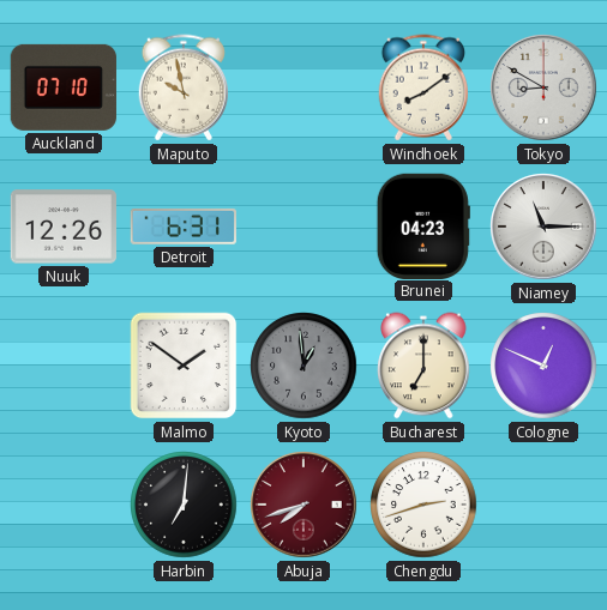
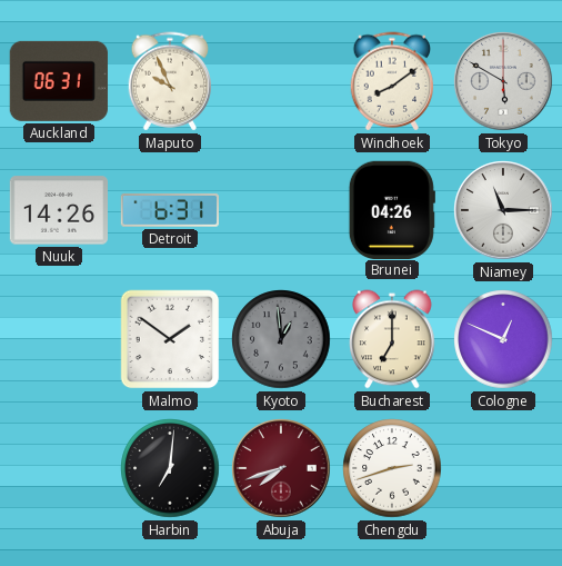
Auckland: 07:10 -> 06:31
Maputo: 9:58 -> 9:56
Tokyo: 8:50 -> 5:50
Nuuk: 12:26 -> 14:26
Brunei: 04:23 -> 04:26
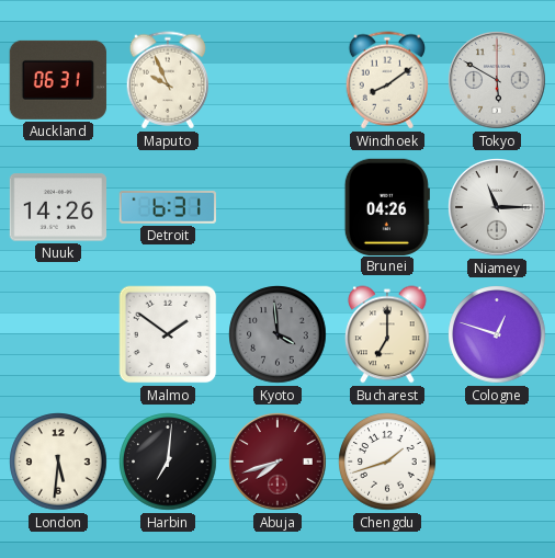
Kyoto: 12:59 -> 3:59
Cologne: 12:49 -> 12:48
London: none -> 5:31
Chengdu: 2:42 -> 1:42
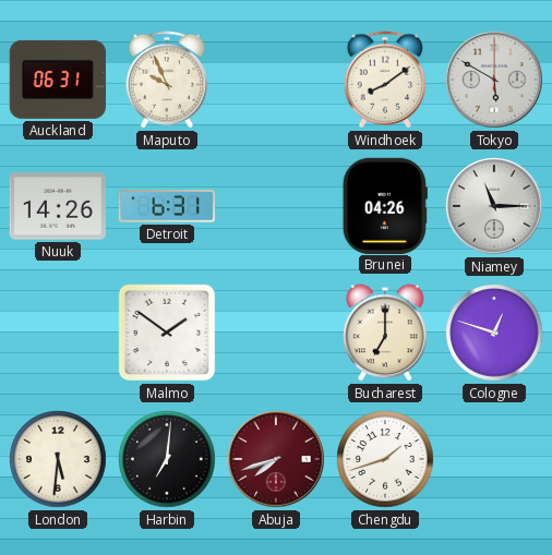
Kyoto: 3:59 -> none
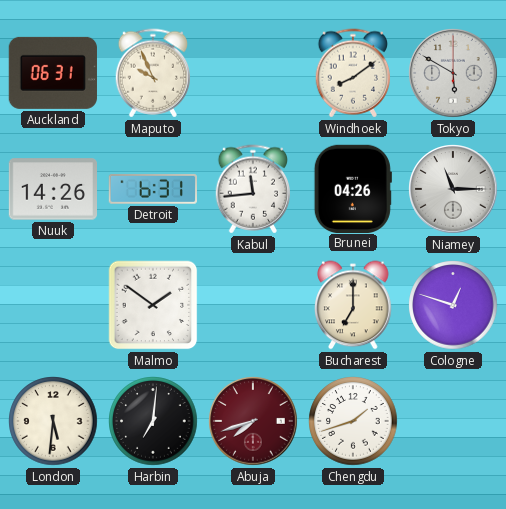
Kabul: none -> 11:44
